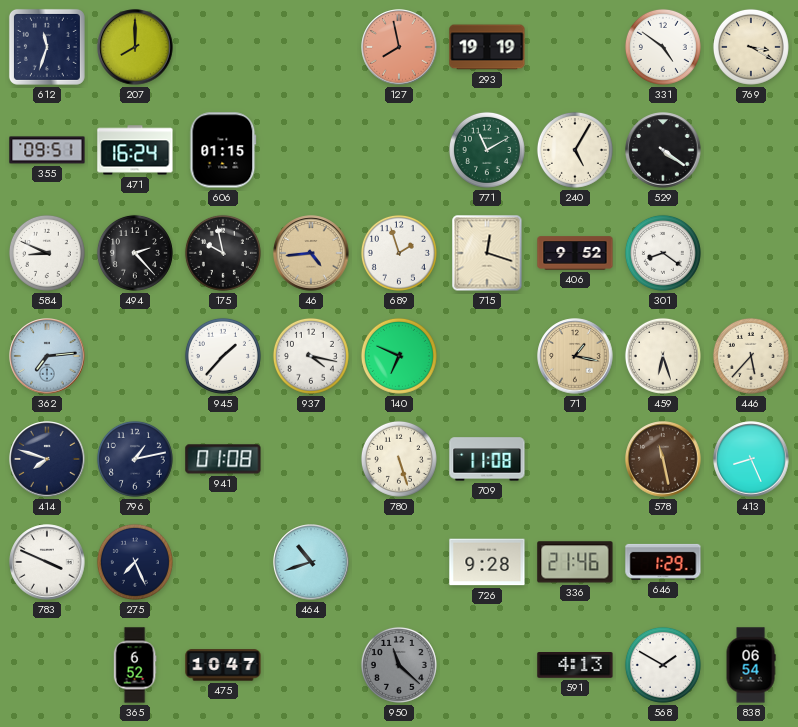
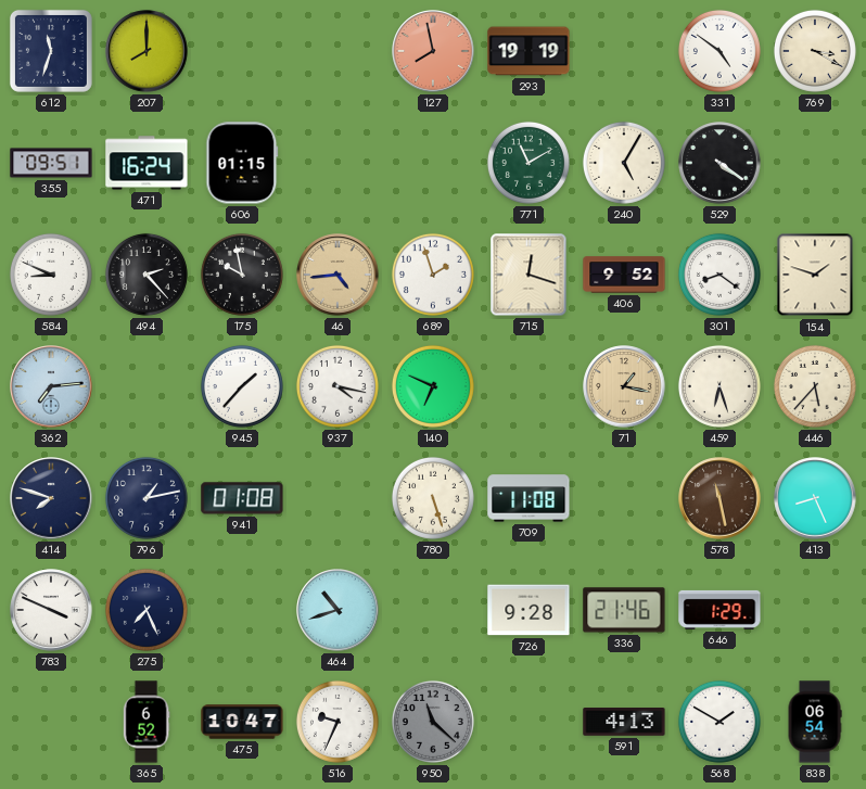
154: none -> 1:48
516: none -> 9:34
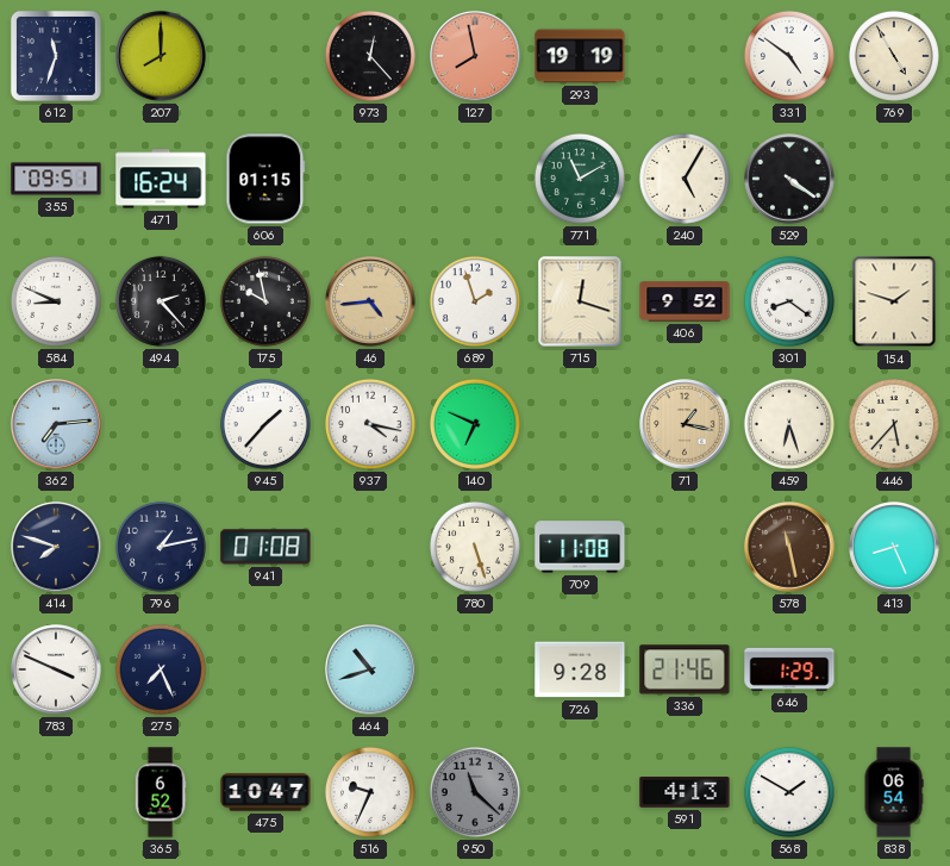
973: none -> 12:23
769: 3:20 -> 4:55
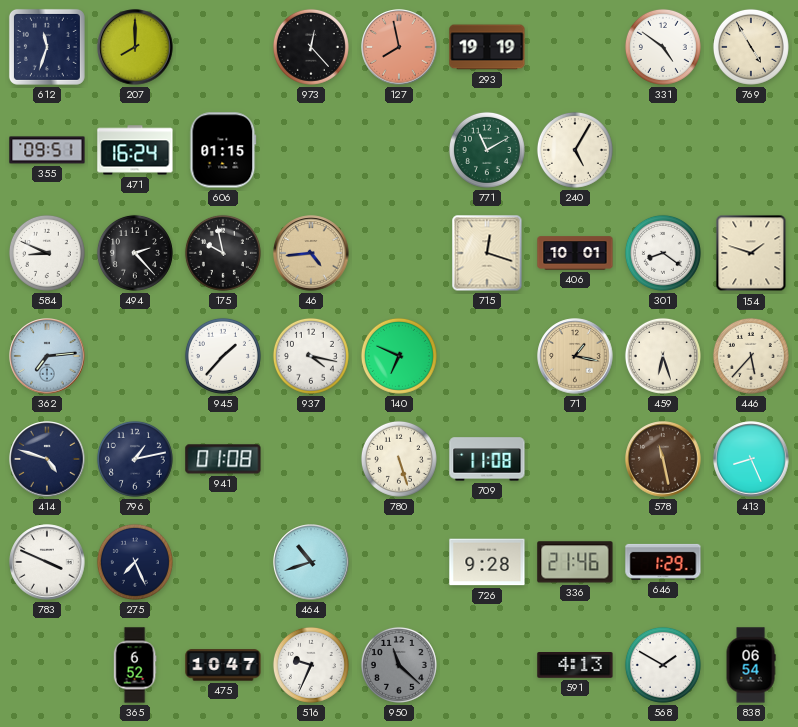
529: 4:21 -> none
689: 1:57 -> none
406: 9:52 -> 10:01
414: 7:48 -> 4:48
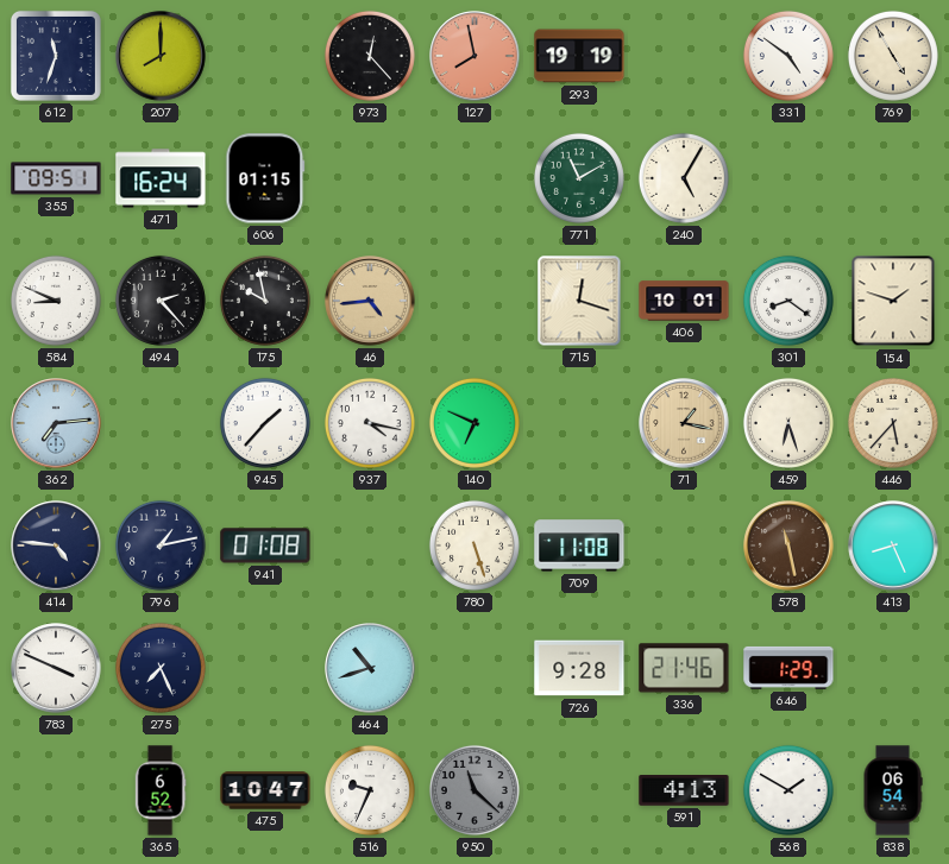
414: 4:48 -> 4:46
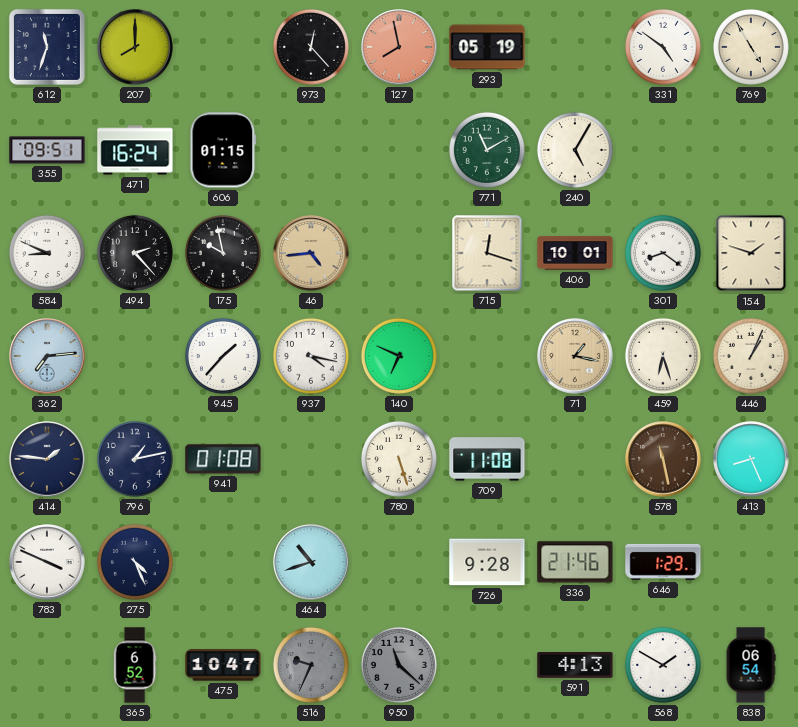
293: 19:19 -> 05:19
446: 5:37 -> 1:04
414: 4:46 -> 1:46
275: 7:26 -> 4:26
516 dial: white -> grey
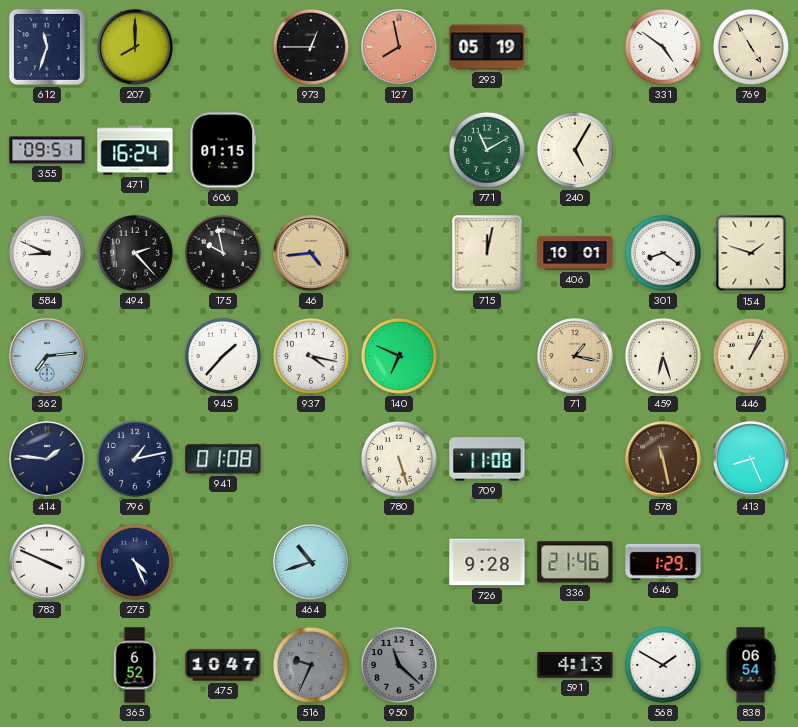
973: 12:23 -> 12:45
715: 12:18 -> 12:02
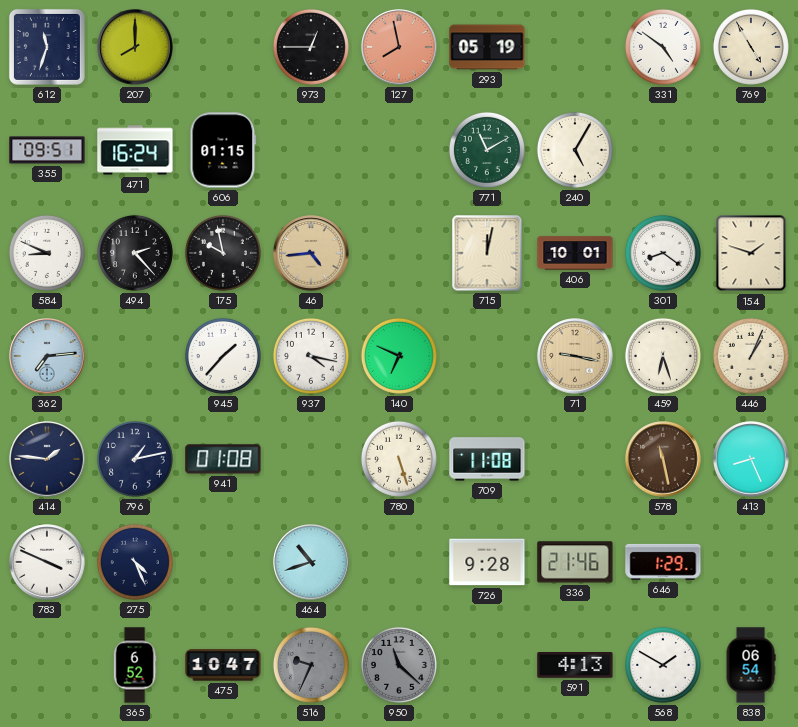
71: 1:17 -> 9:17
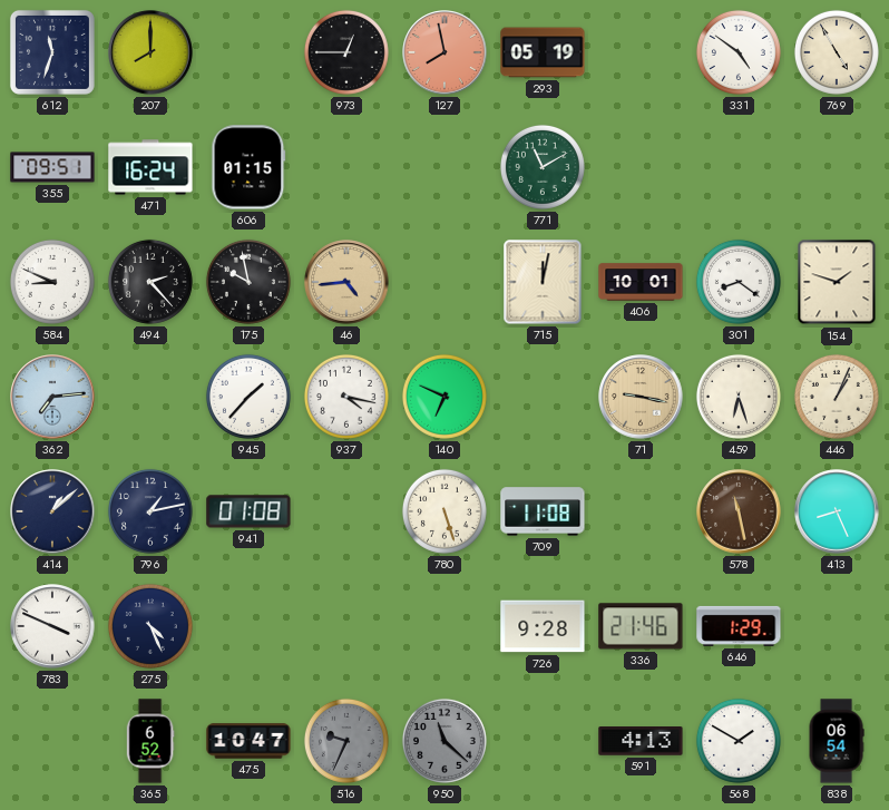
240: 5:05 -> none
414: 1:46 -> 1:08
464: 10:42 -> none
